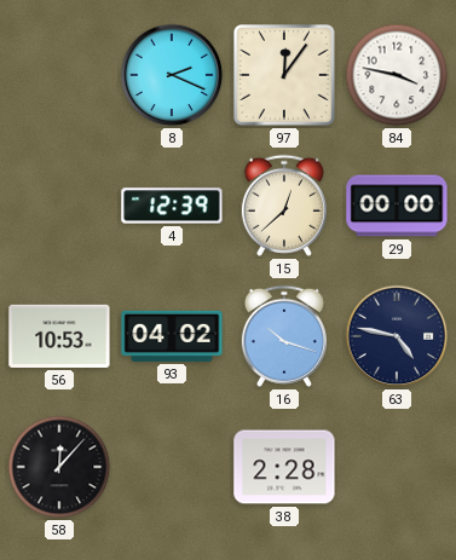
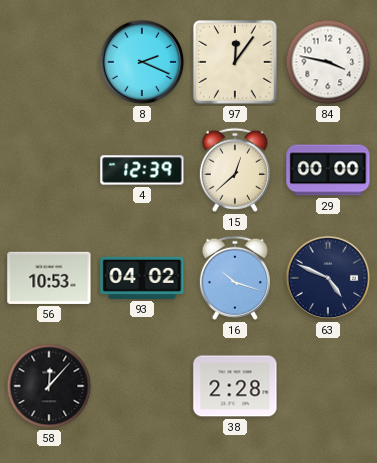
63: 4:47 -> 4:49
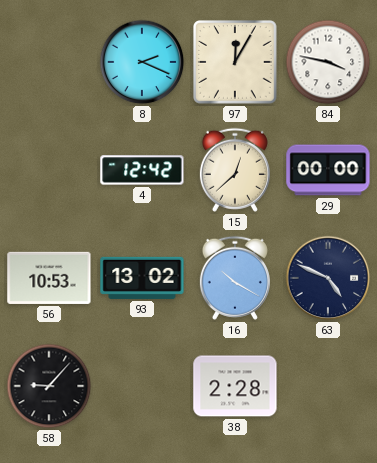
97: 12:06 -> 12:05
4: 12:39 -> 12:42
93: 04:02 -> 13:02
16: 10:18 -> 10:20
58: 12:07 -> 9:07
